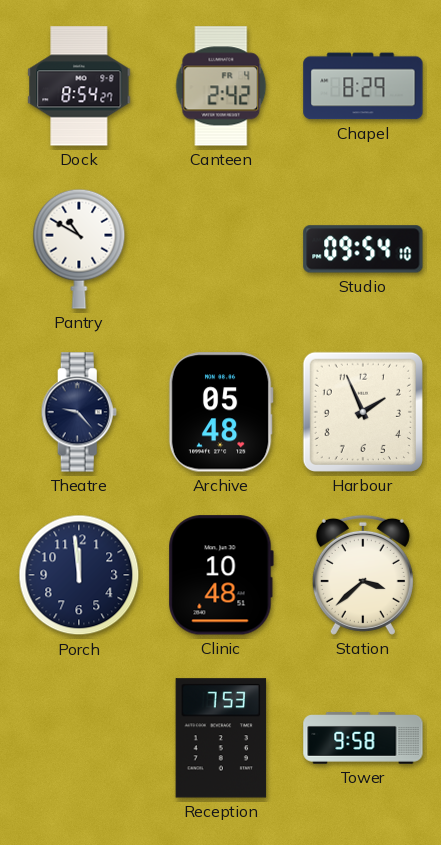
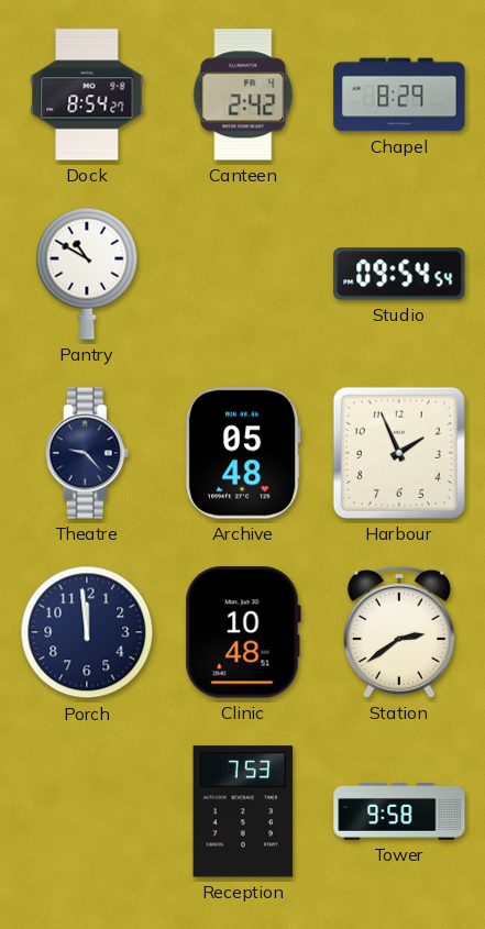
Studio: 09:54:10 -> 09:54:54
Station: 3:38 -> 2:39
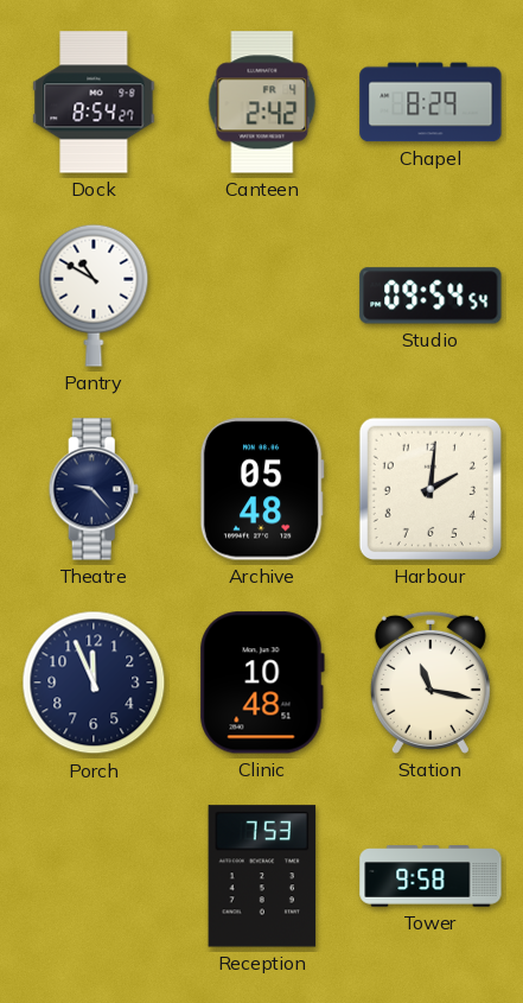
Harbour: 1:56 -> 2:01
Porch: 11:59 -> 11:56
Station: 2:39 -> 11:17
